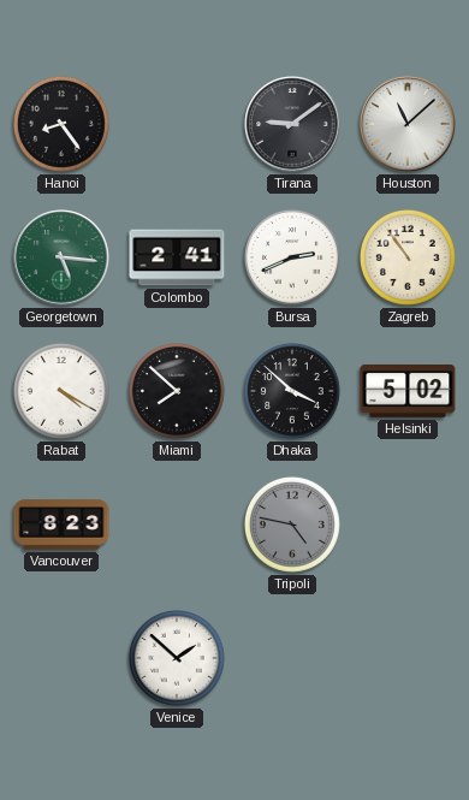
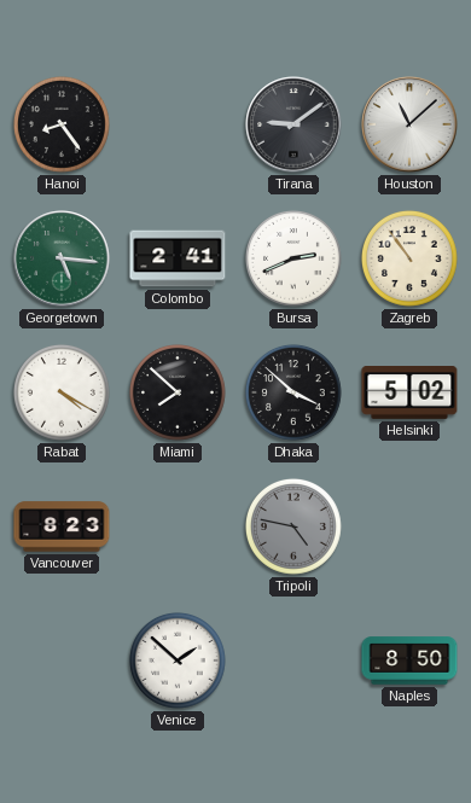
Naples: none -> 8:50
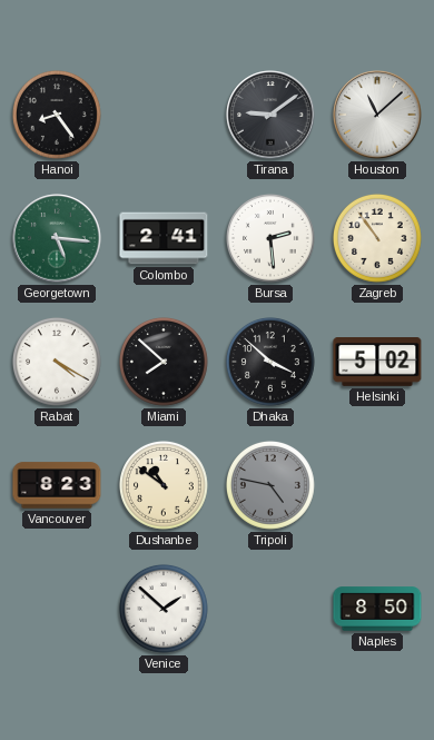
Bursa: 2:41 -> 2:29
Dushanbe: none -> 10:51
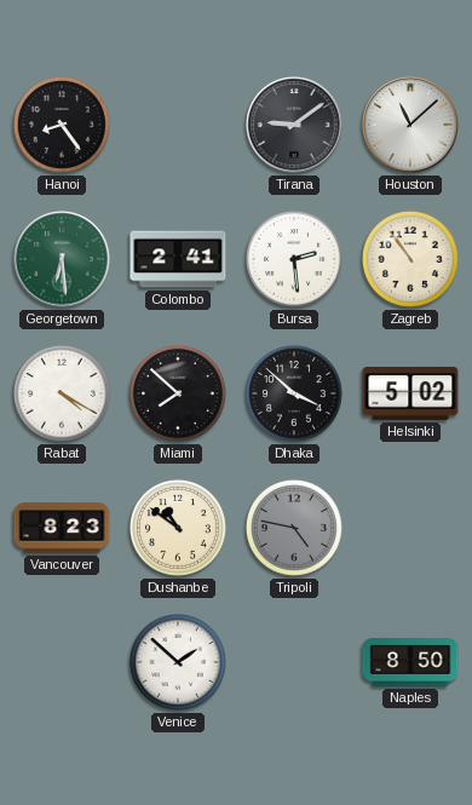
Georgetown: 5:16 -> 6:29
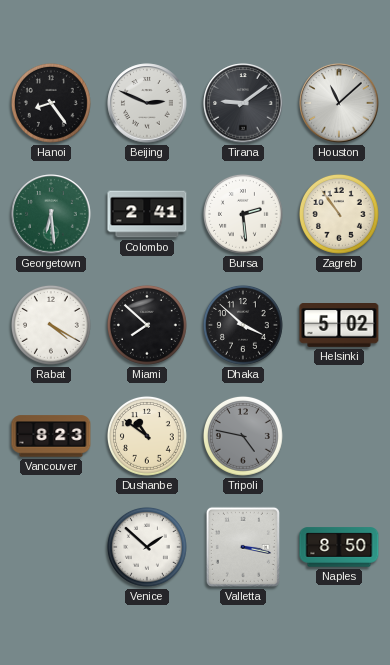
Beijing: none -> 2:49
Valletta: none -> 3:17
